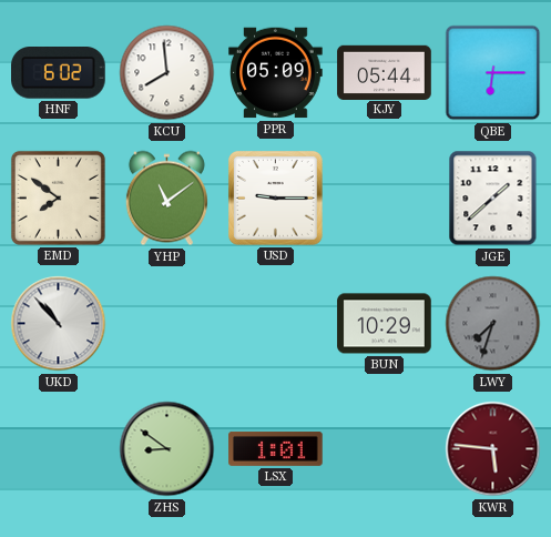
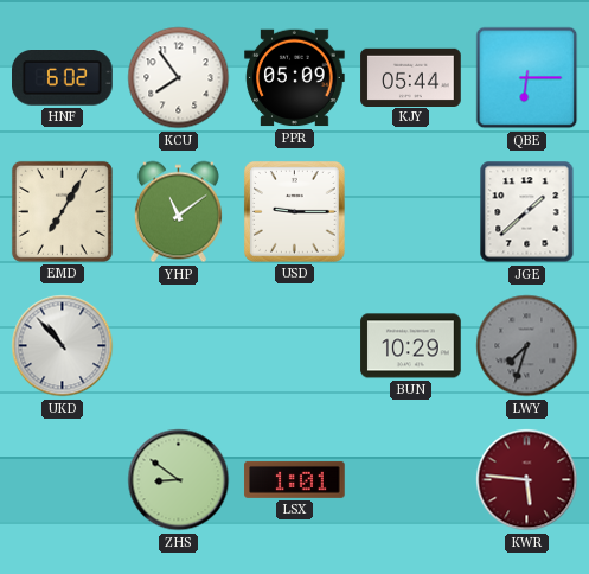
KCU: 7:59 -> 7:54
EMD: 7:51 -> 7:05
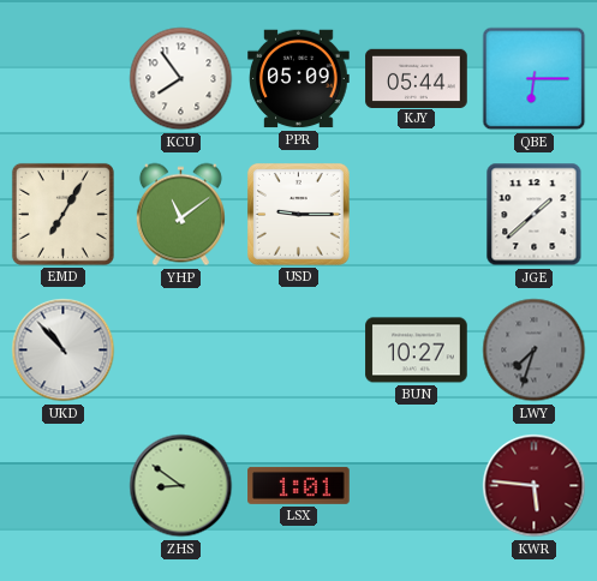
HNF: 6:02 -> none
BUN: 10:29 -> 10:27
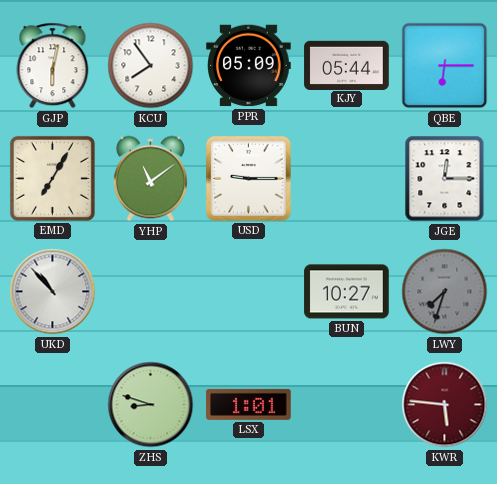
GJP: none -> 6:02
JGE: 1:38 -> 12:15
ZHS: 8:51 -> 8:48
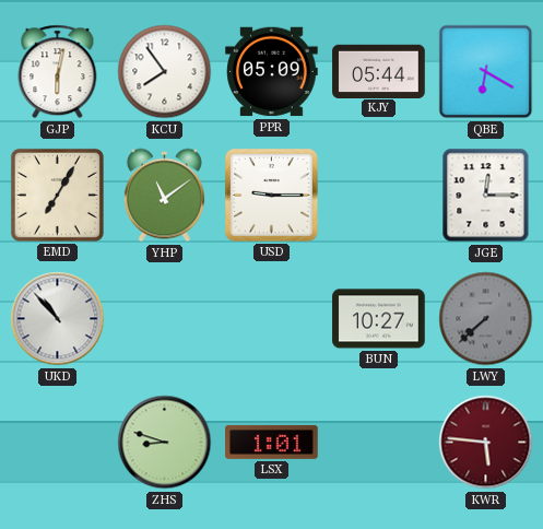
QBE: 6:15 -> 6:20
LWY: 7:33 -> 7:38
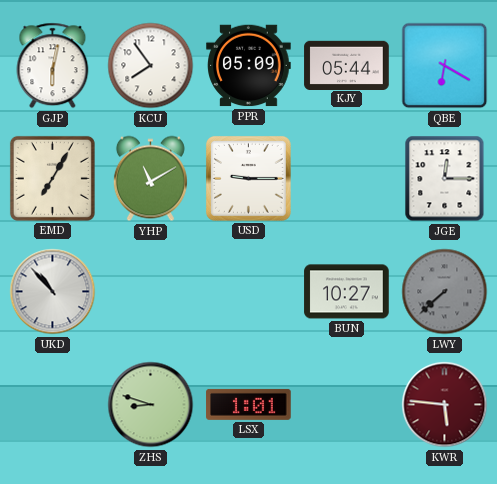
YHP: 11:09 -> 11:10
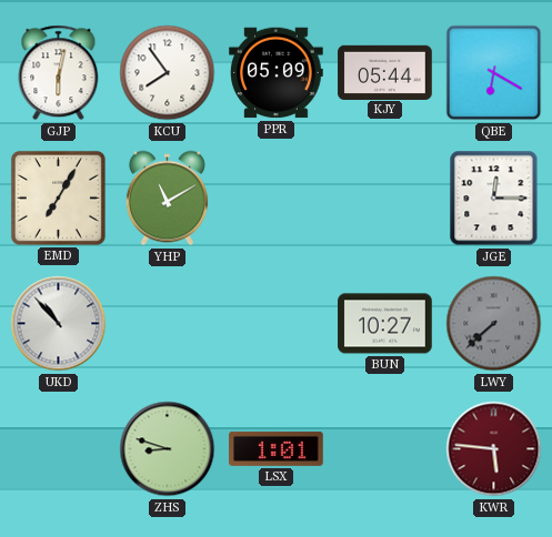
USD: 9:15 -> none
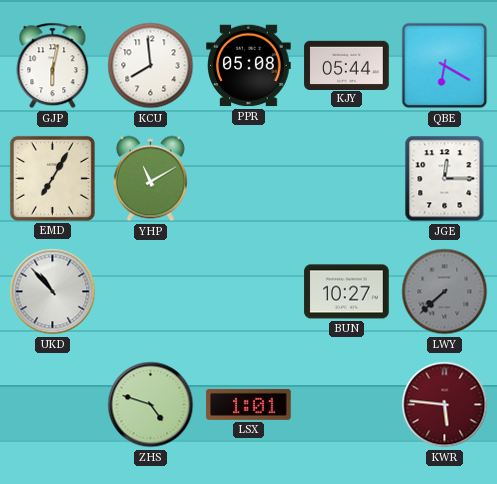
KCU: 7:54 -> 7:59
PPR: 05:09 -> 05:08
ZHS: 8:48 -> 4:48
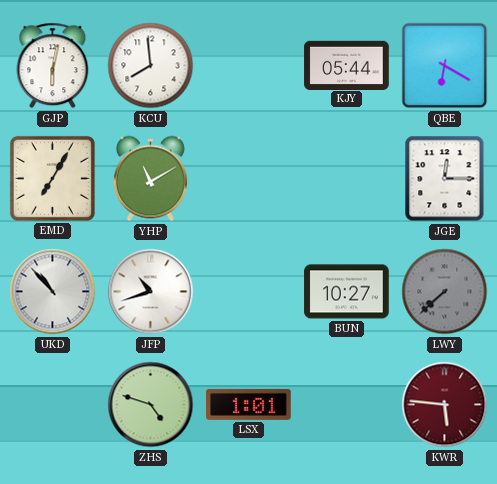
PPR: 05:08 -> none
JFP: none -> 10:42
